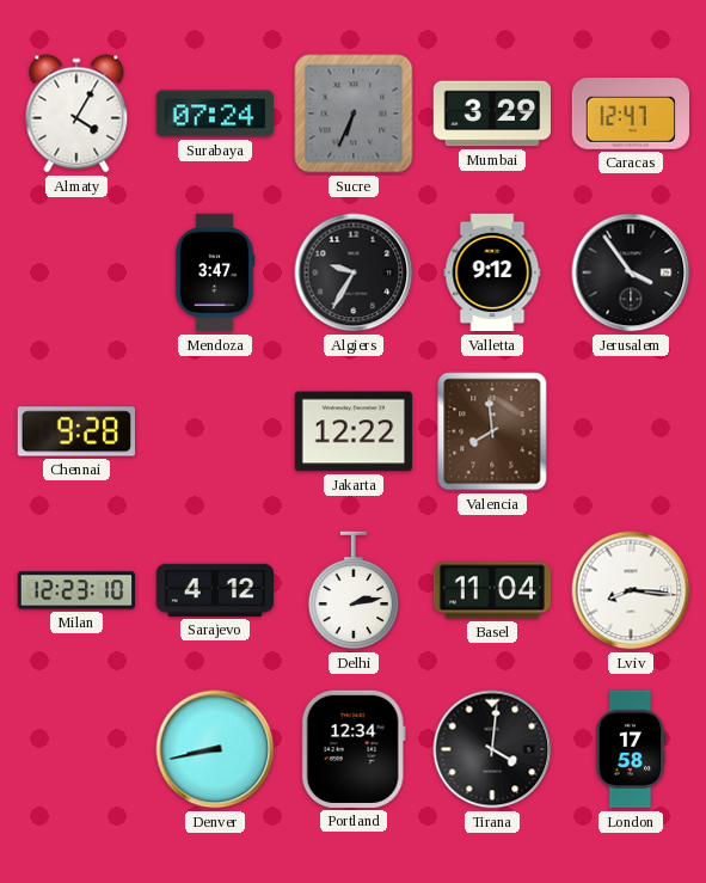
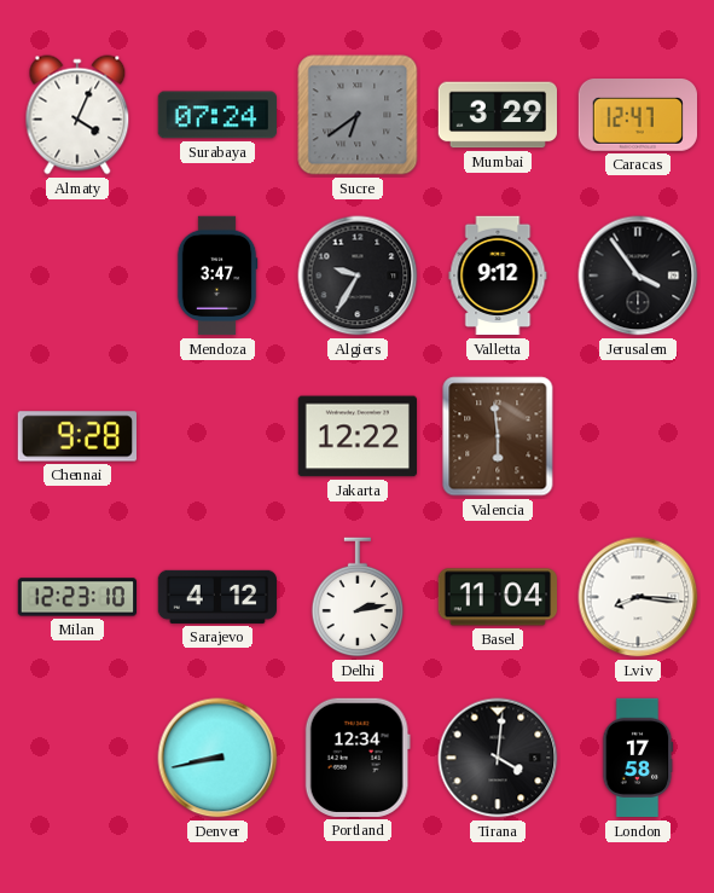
Almaty: 4:05 -> 4:04
Sucre: 6:34 -> 6:39
Valencia: 7:59 -> 5:59
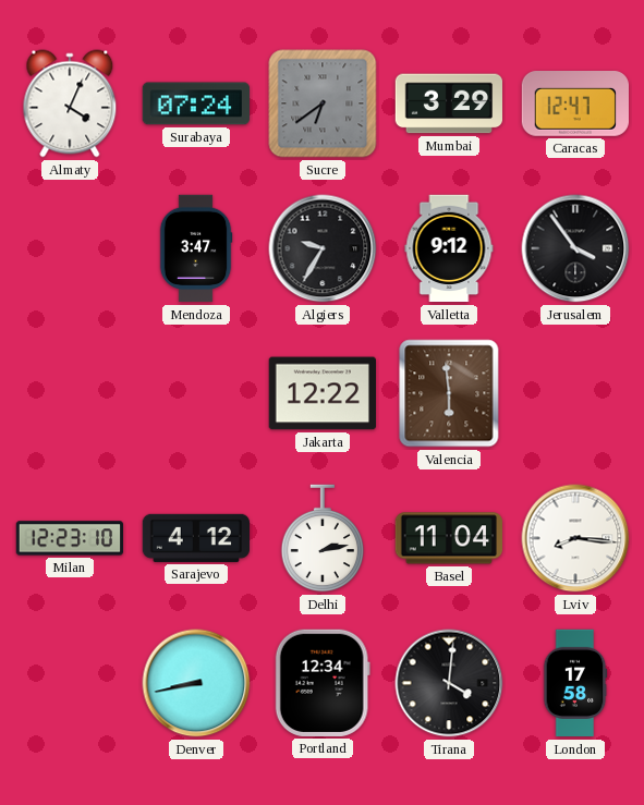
Chennai: 9:28 -> none
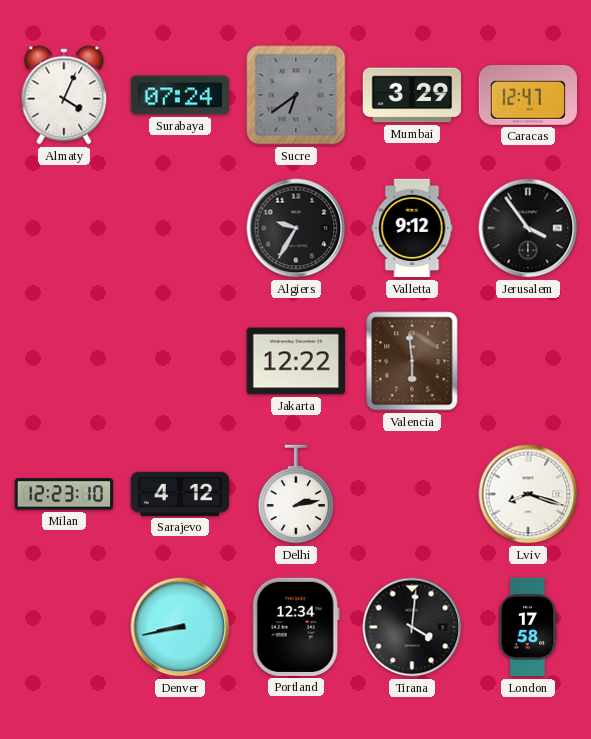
Mendoza: 3:47 -> none
Basel: 11:04 -> none
Lviv: 8:16 -> 8:18
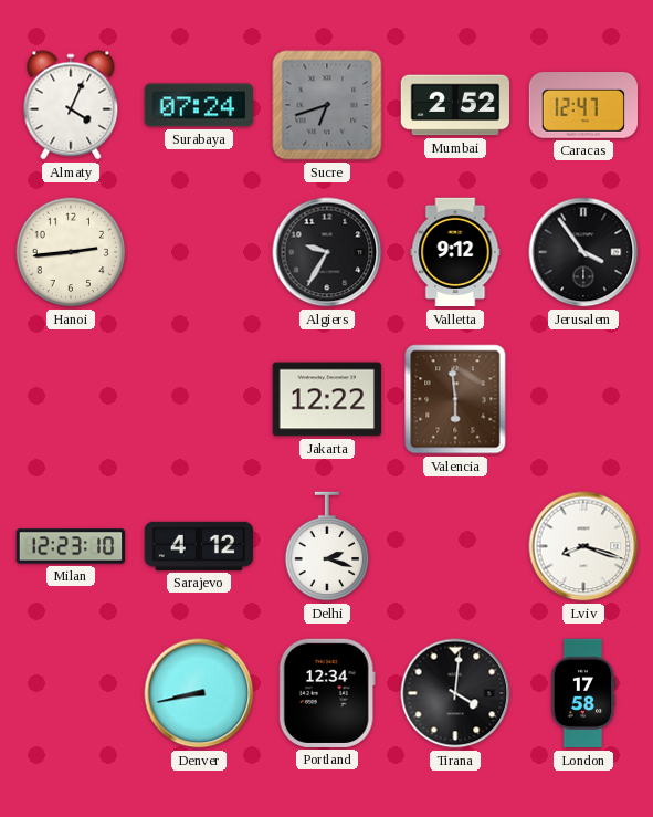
Sucre: 6:39 -> 6:42
Mumbai: 3:29 -> 2:52
Hanoi: none -> 2:44
Delhi: 2:13 -> 2:18
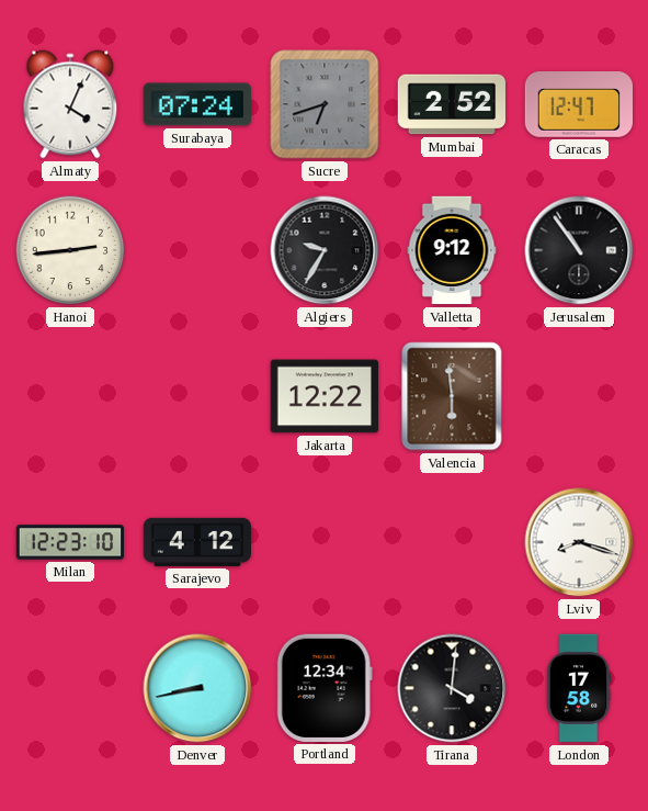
Jerusalem: 3:54 -> 10:54
Delhi: 2:18 -> none
